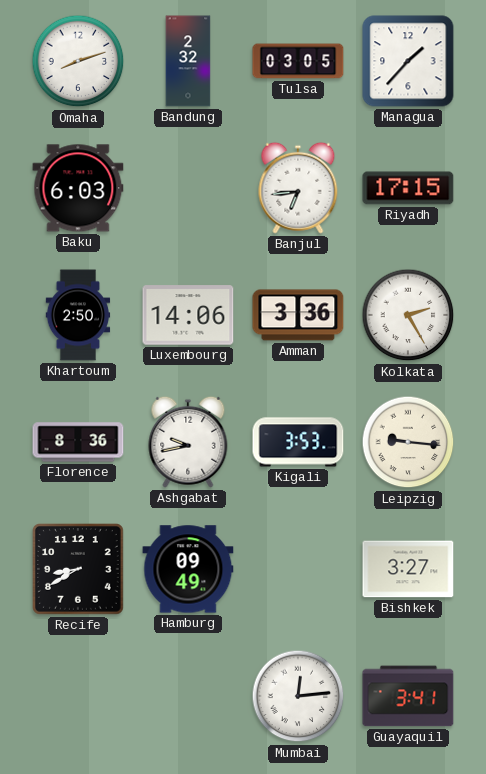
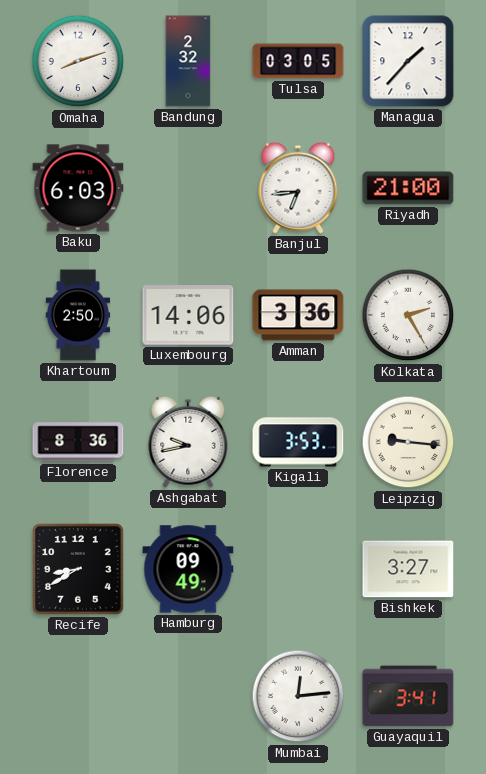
Riyadh: 17:15 -> 21:00
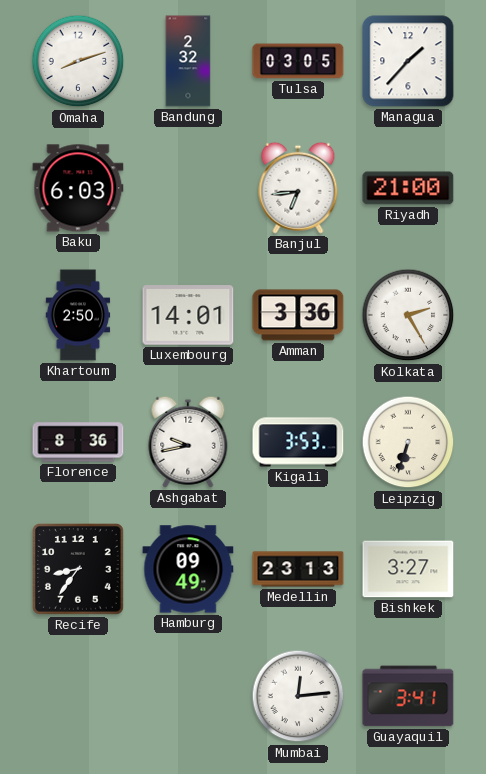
Luxembourg: 14:06 -> 14:01
Leipzig: 9:16 -> 6:33
Recife: 8:40 -> 8:36
Medellin: none -> 23:13
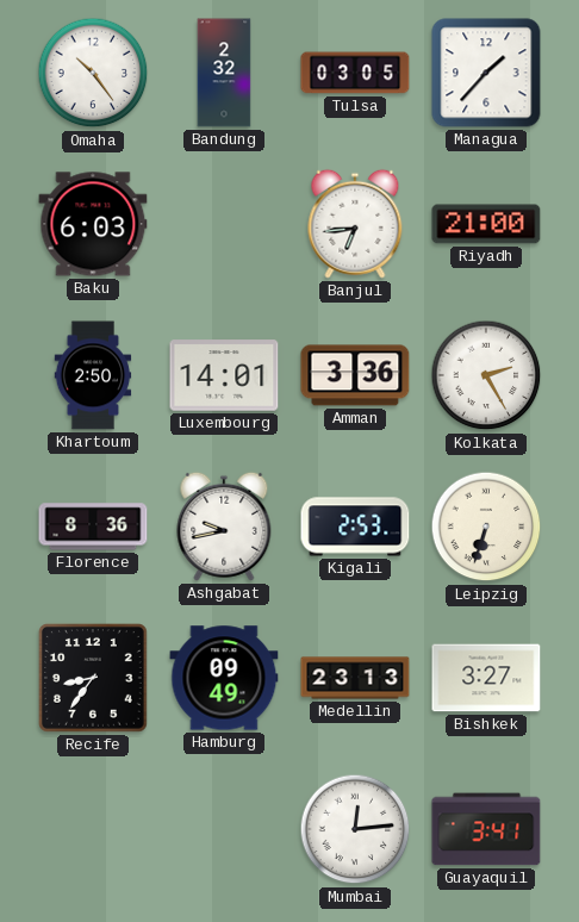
Omaha: 8:12 -> 10:24
Kigali: 3:53 -> 2:53
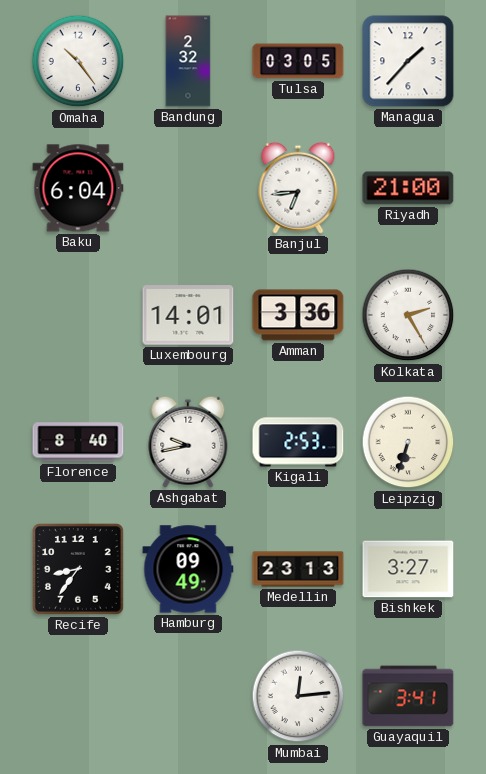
Baku: 6:03 -> 6:04
Khartoum: 2:50 -> none
Florence: 8:36 -> 8:40
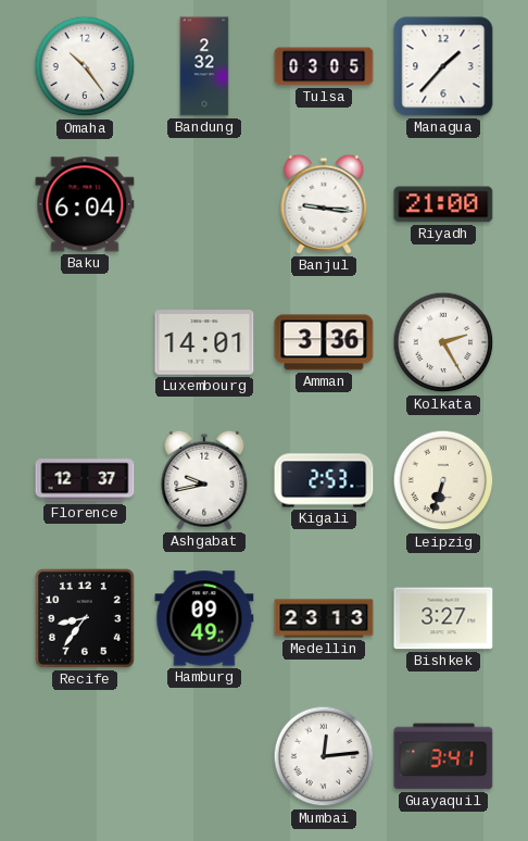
Banjul: 6:44 -> 9:16
Florence: 8:40 -> 12:37
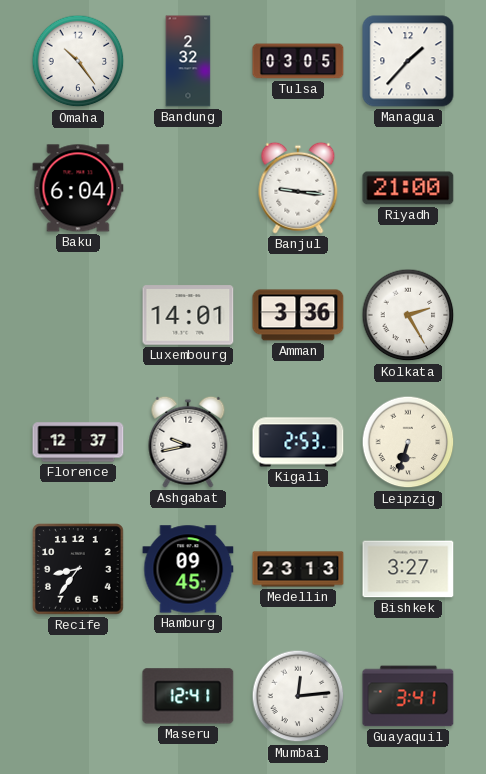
Hamburg: 09:49 -> 09:45
Maseru: none -> 12:41
